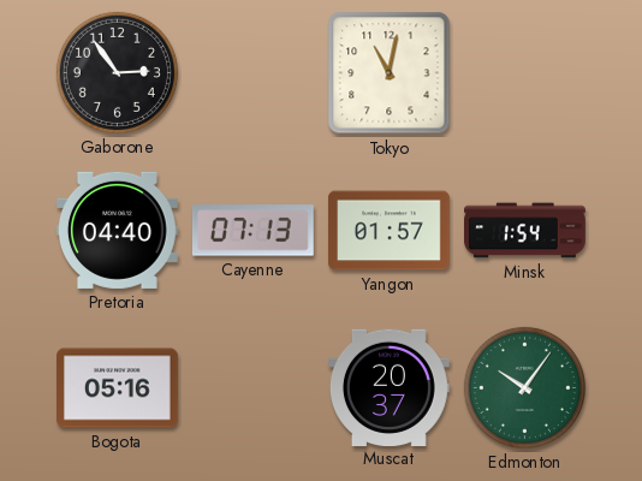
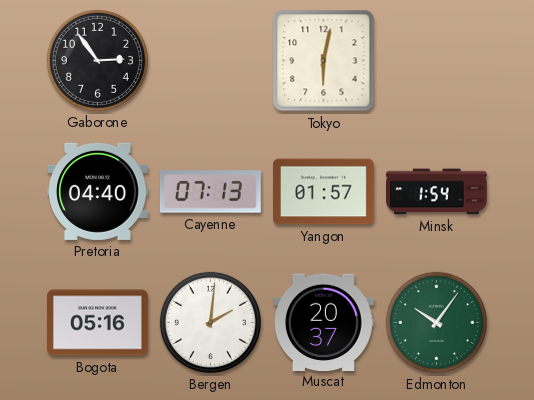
Tokyo: 11:02 -> 6:02
Bergen: none -> 2:01
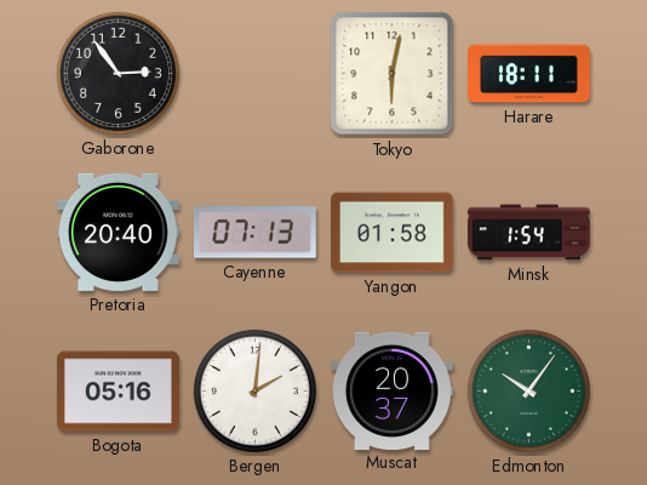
Harare: none -> 18:11
Pretoria: 04:40 -> 20:40
Yangon: 01:57 -> 01:58
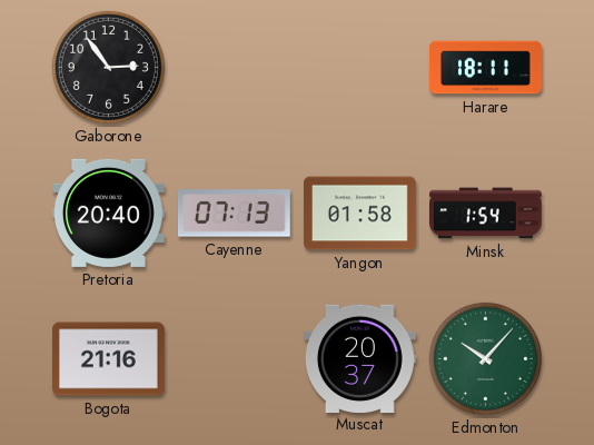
Tokyo: 6:02 -> none
Bogota: 05:16 -> 21:16
Bergen: 2:01 -> none
Edmonton: 10:06 -> 10:07
